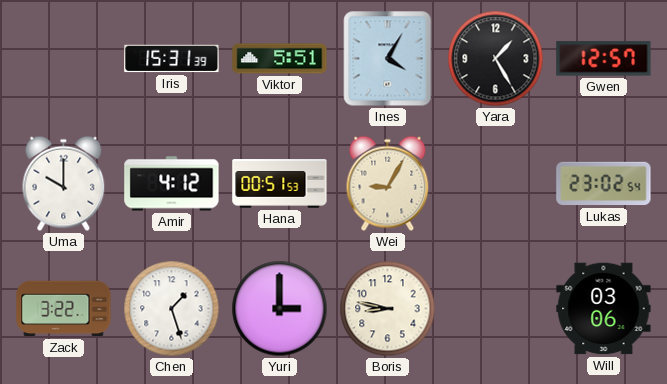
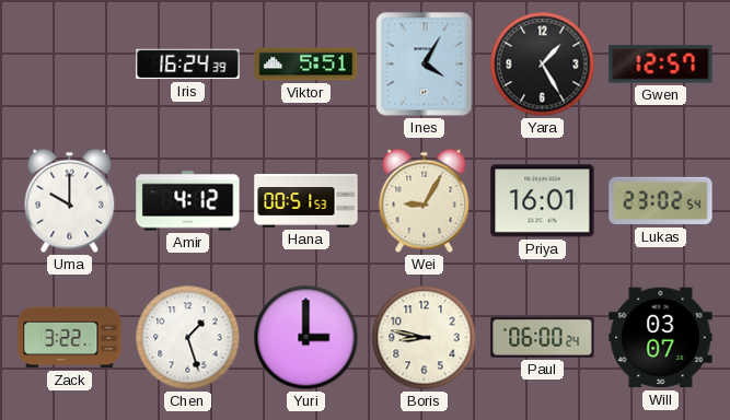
Iris: 15:31 -> 16:24
Priya: none -> 16:01
Paul: none -> 06:00
Will: 03:06 -> 03:07
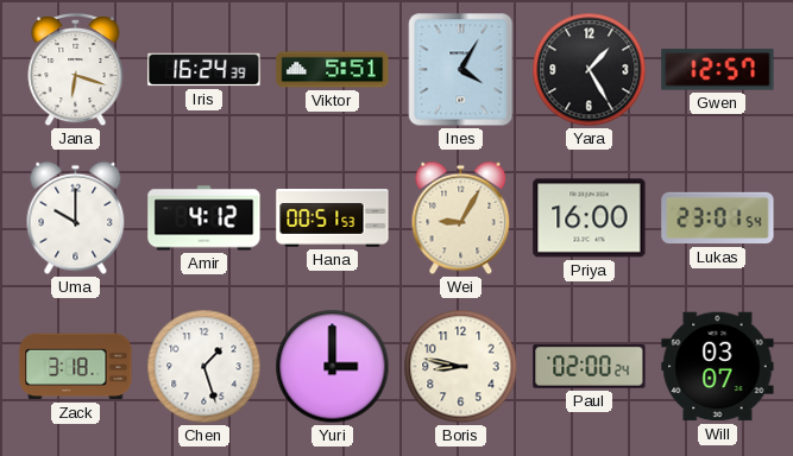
Jana: none -> 6:18
Priya: 16:01 -> 16:00
Lukas: 23:02 -> 23:01
Zack: 3:22 -> 3:18
Paul: 06:00 -> 02:00
